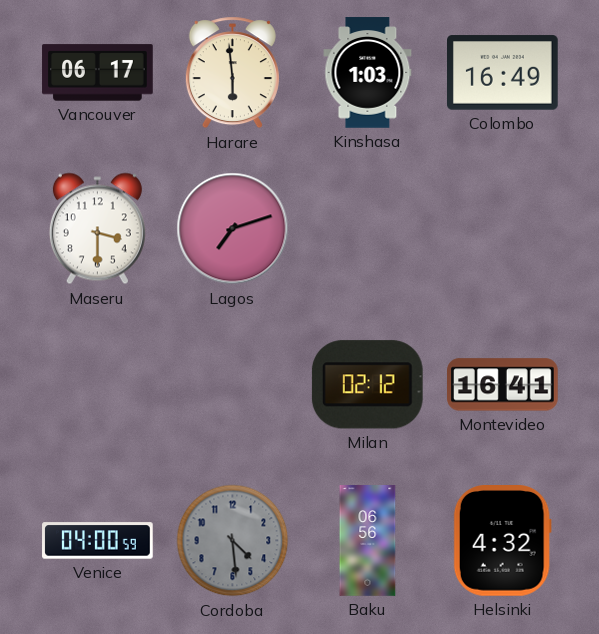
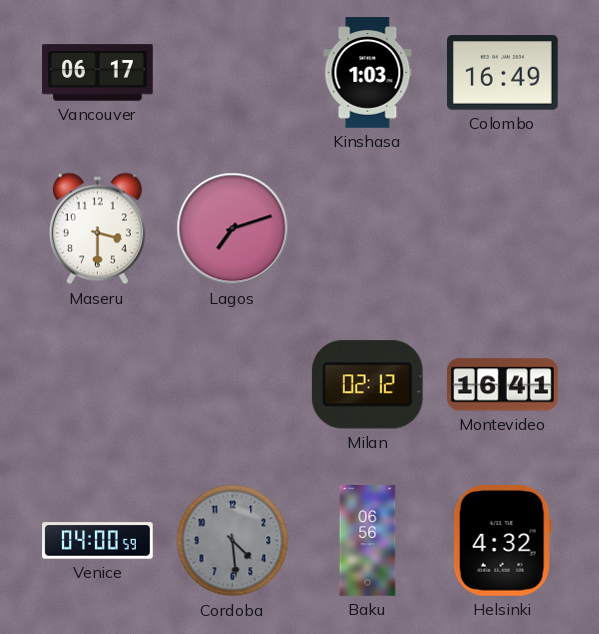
Harare: 5:59 -> none
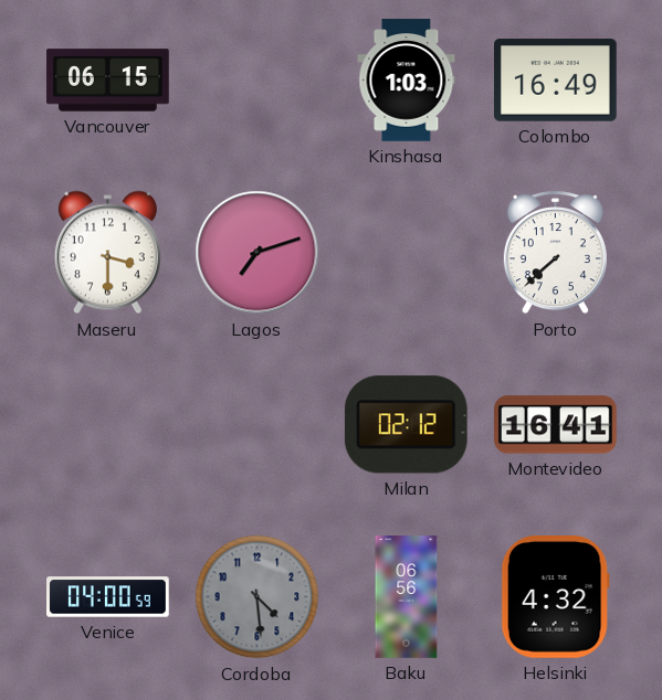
Vancouver: 06:17 -> 06:15
Porto: none -> 7:38
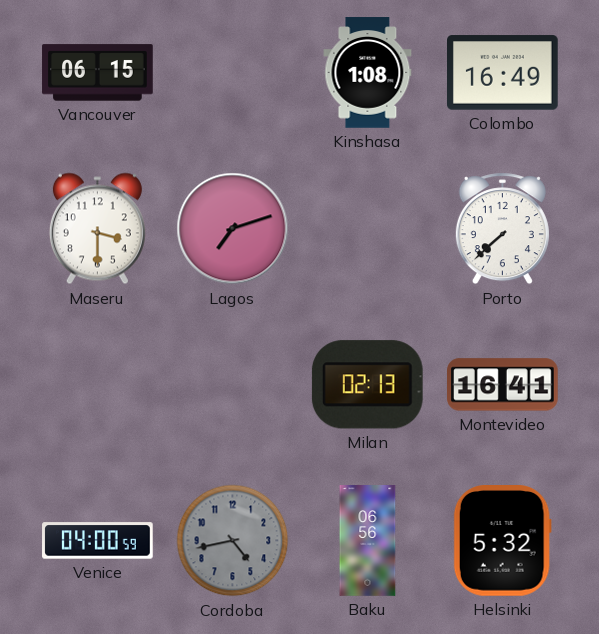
Kinshasa: 1:03 -> 1:08
Milan: 02:12 -> 02:13
Cordoba: 4:29 -> 4:43
Helsinki: 4:32 -> 5:32
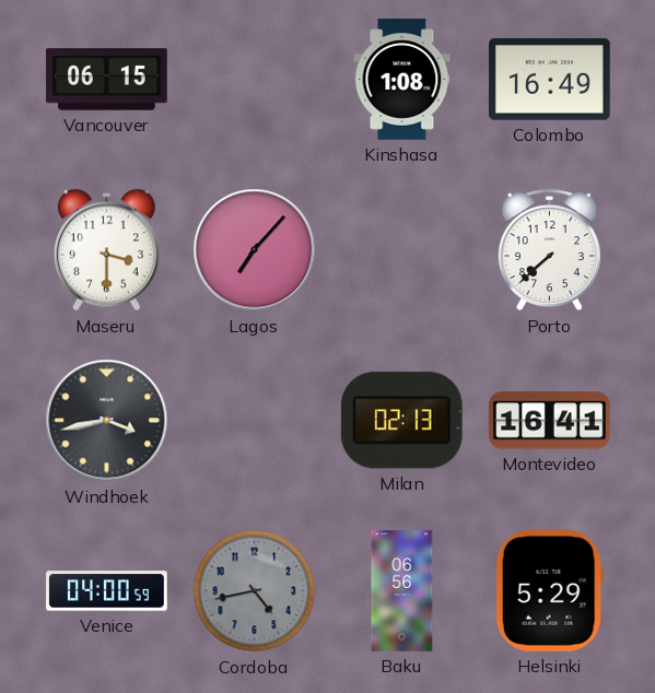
Lagos: 7:12 -> 7:07
Windhoek: none -> 3:43
Helsinki: 5:32 -> 5:29
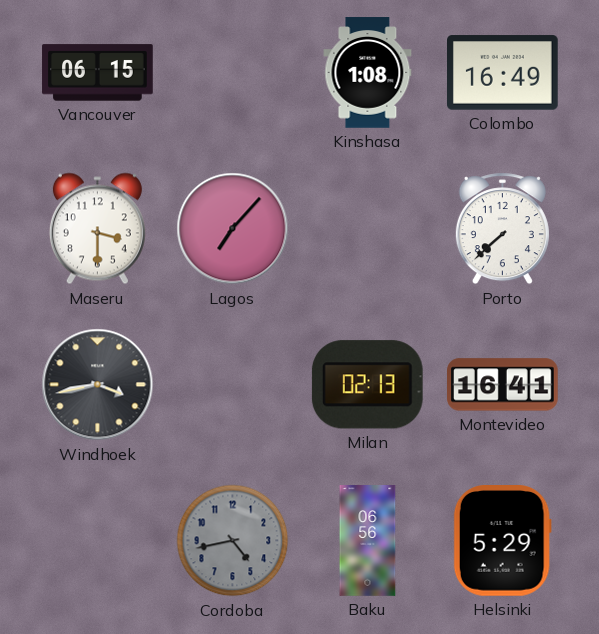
Venice: 04:00 -> none
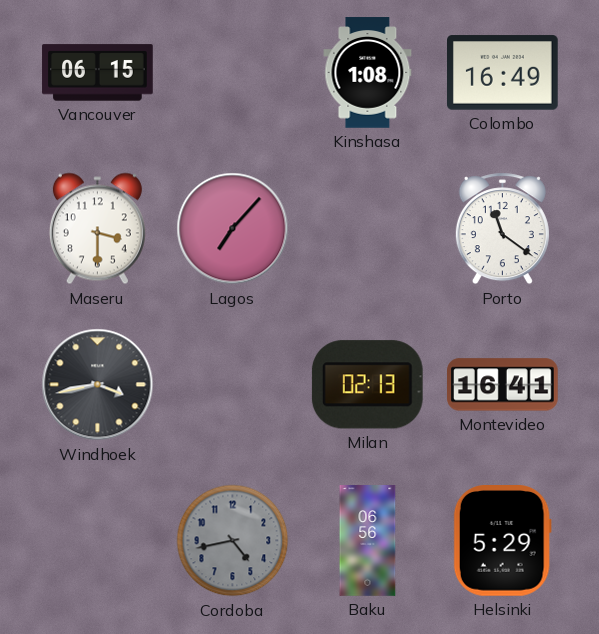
Porto: 7:38 -> 11:21
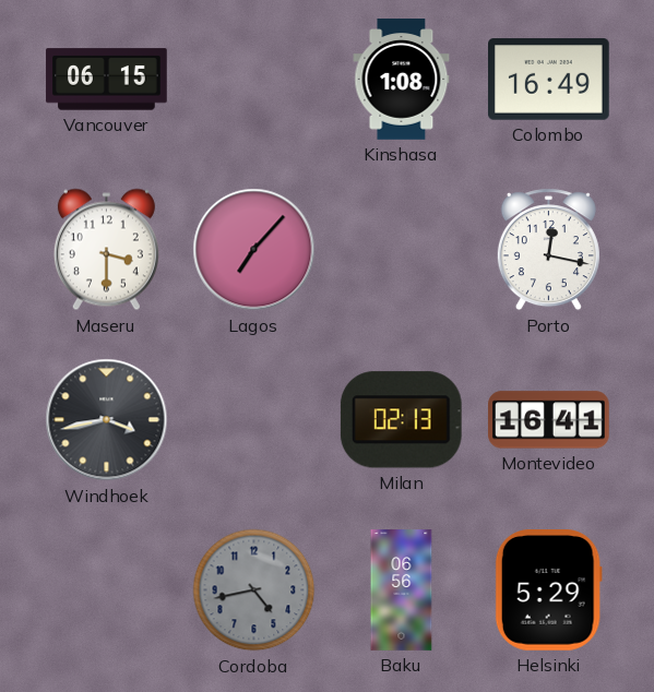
Porto: 11:21 -> 12:17
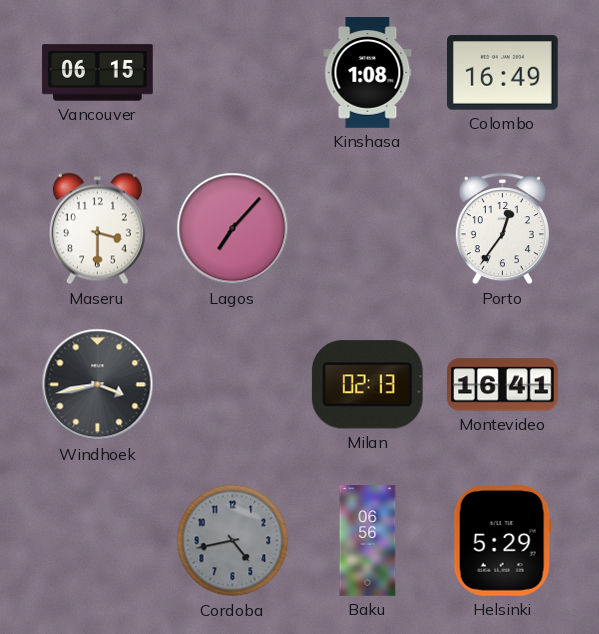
Porto: 12:17 -> 12:36
